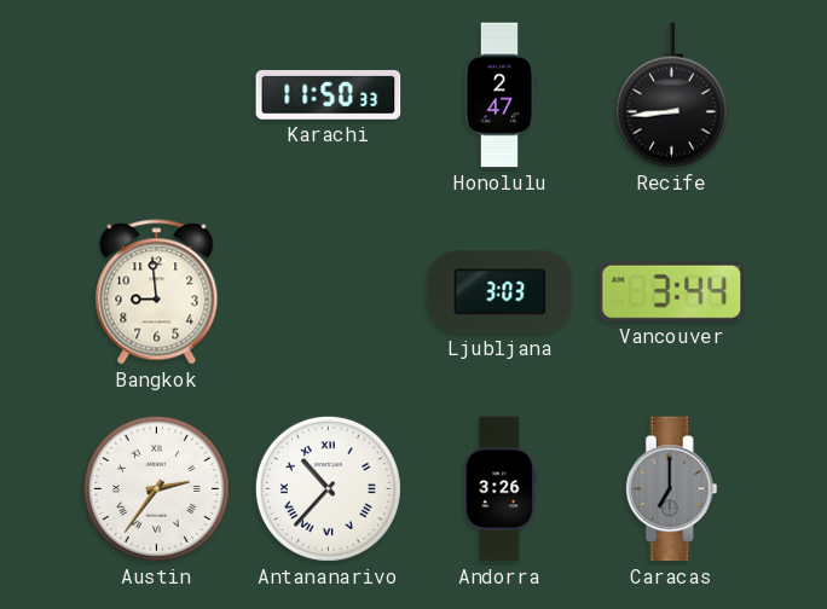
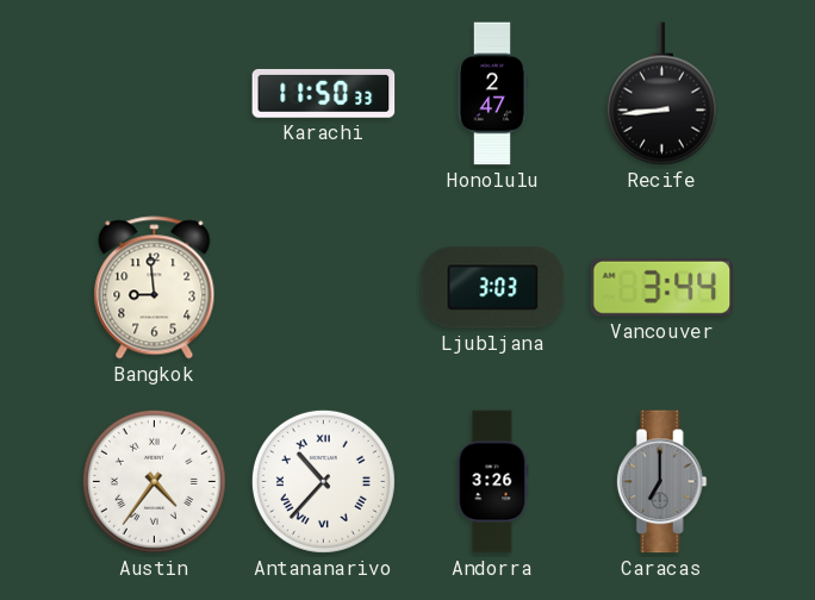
Austin: 2:36 -> 4:36
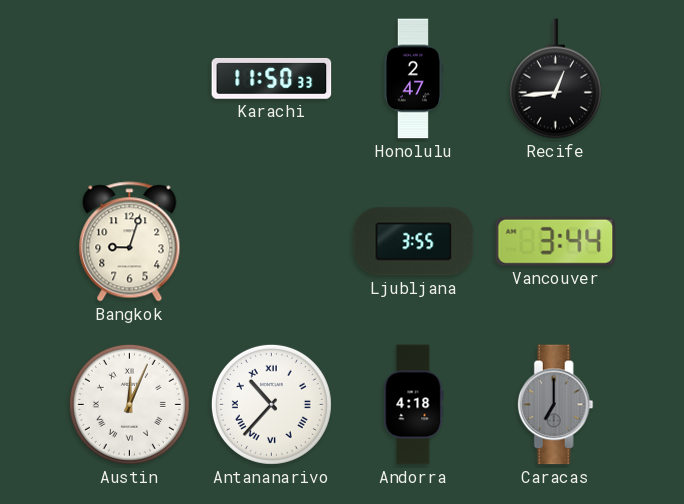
Recife: 8:44 -> 12:44
Bangkok: 8:59 -> 9:03
Ljubljana: 3:03 -> 3:55
Austin: 4:36 -> 12:04
Andorra: 3:26 -> 4:18
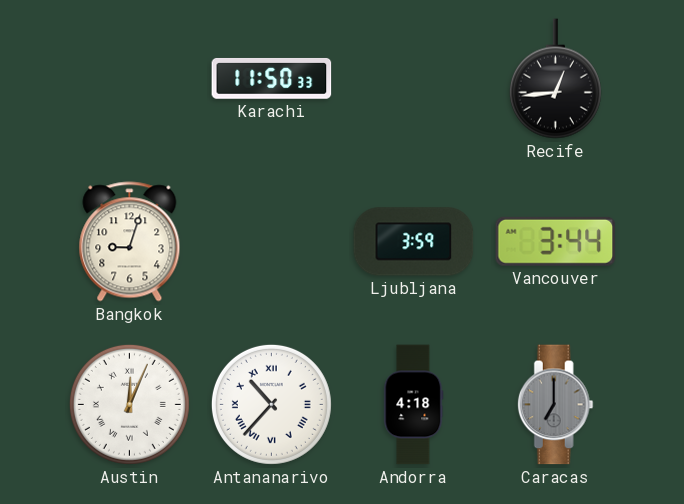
Honolulu: 2:47 -> none
Ljubljana: 3:55 -> 3:59
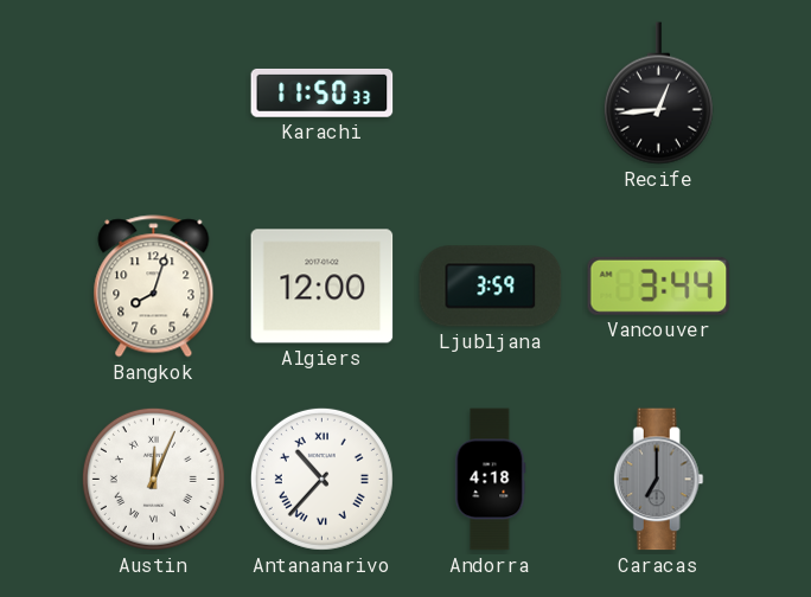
Bangkok: 9:03 -> 8:03
Algiers: none -> 12:00
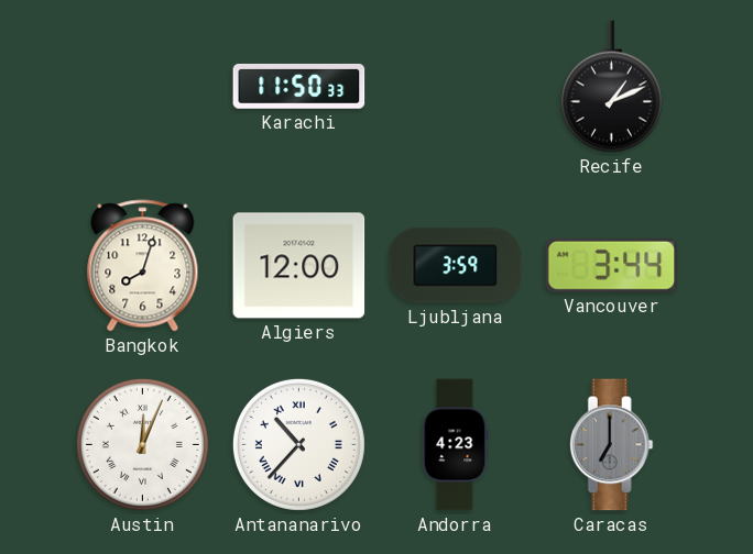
Recife: 12:44 -> 1:11
Andorra: 4:18 -> 4:23
